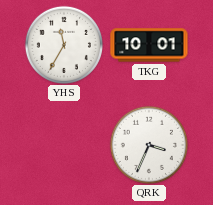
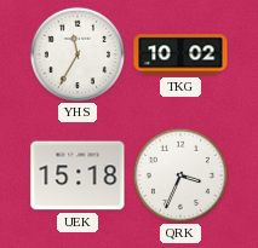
TKG: 10:01 -> 10:02
UEK: none -> 15:18
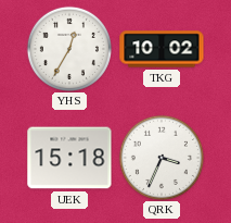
YHS: 11:35 -> 12:35
